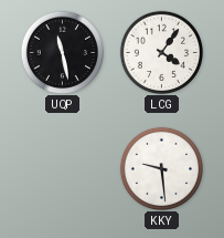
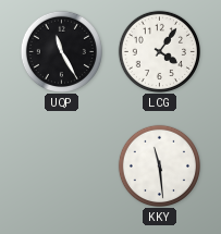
UQP: 11:28 -> 11:25
KKY: 9:29 -> 11:29
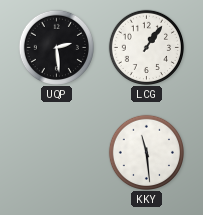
UQP: 11:25 -> 2:29
LCG: 4:06 -> 1:06
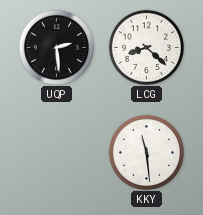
LCG: 1:06 -> 8:22
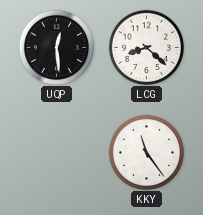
UQP: 2:29 -> 12:29
KKY: 11:29 -> 11:24
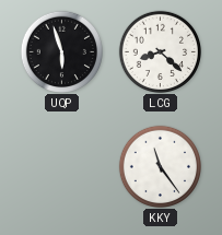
UQP: 12:29 -> 5:57
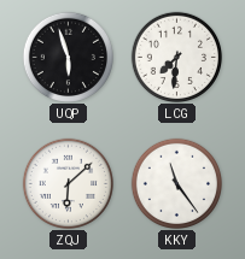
LCG: 8:22 -> 7:31
ZQJ: none -> 6:08
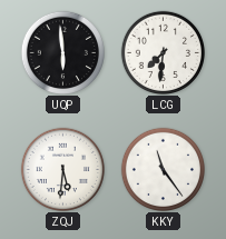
UQP: 5:57 -> 5:59
ZQJ: 6:08 -> 5:31
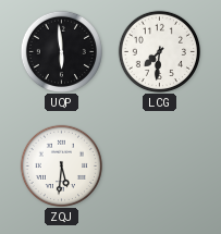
KKY: 11:24 -> none
